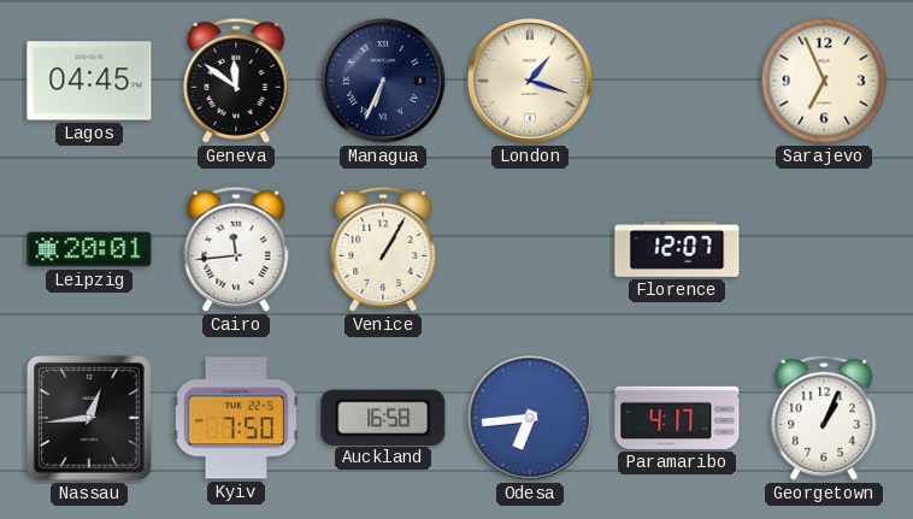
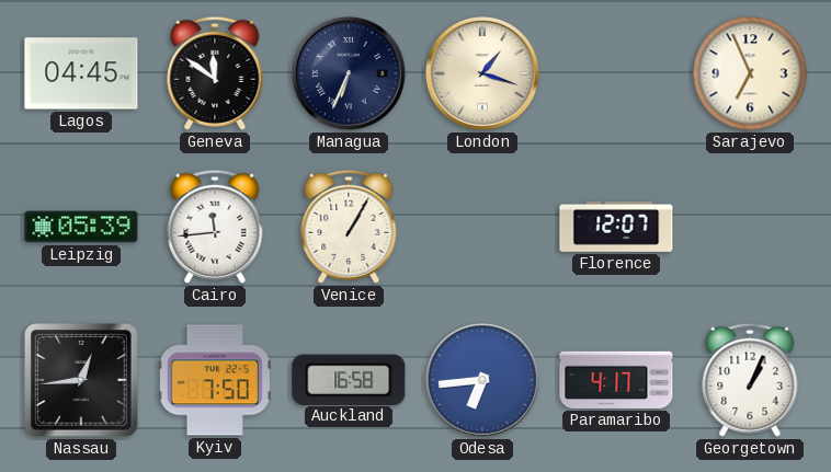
Leipzig: 20:01 -> 05:39
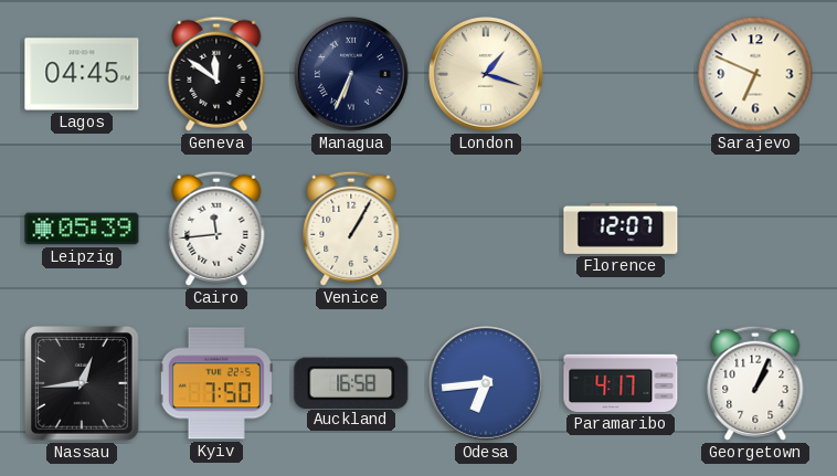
Sarajevo: 6:56 -> 6:49
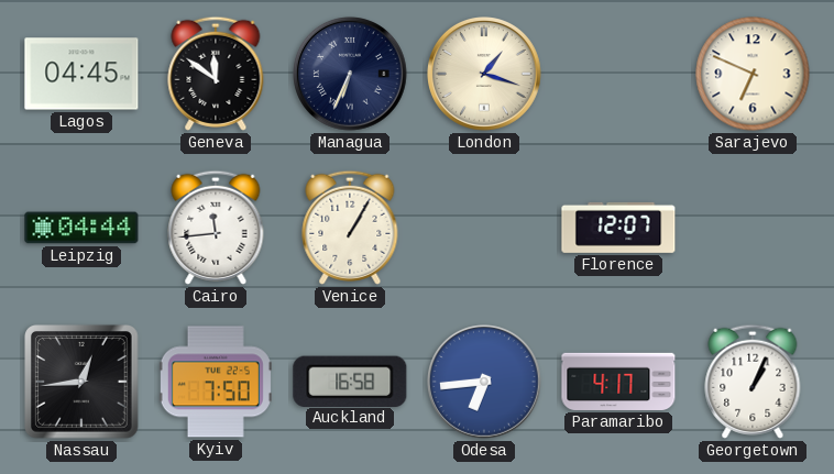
Leipzig: 05:39 -> 04:44
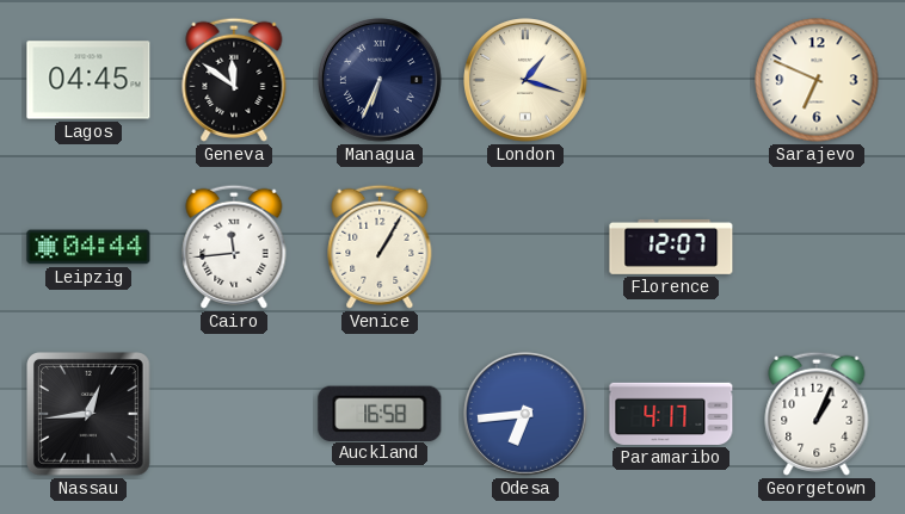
Kyiv: 7:50 -> none
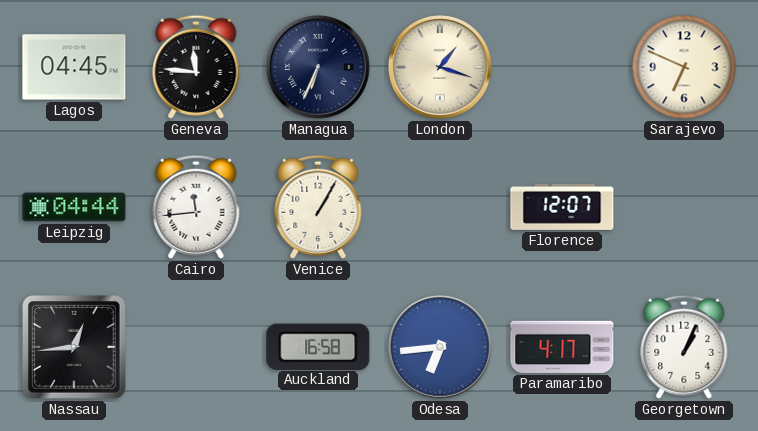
Geneva: 11:51 -> 11:46
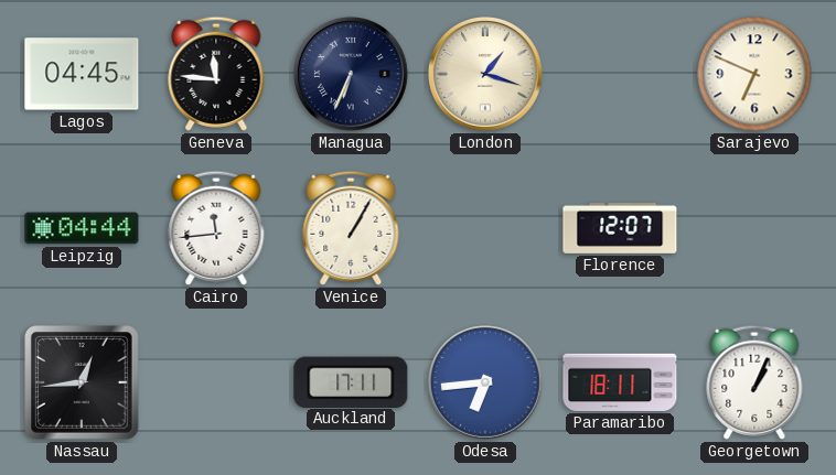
Auckland: 16:58 -> 17:11
Paramaribo: 4:17 -> 18:11
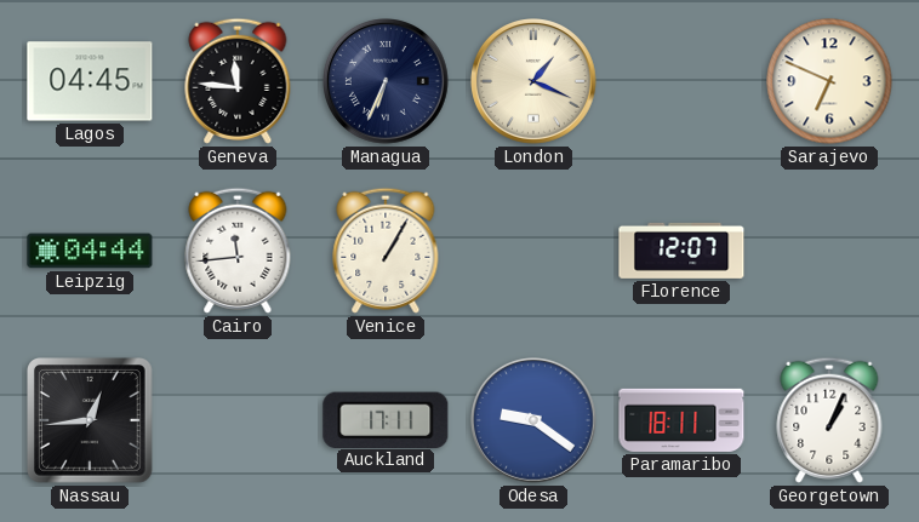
London: 1:18 -> 1:19
Odesa: 6:44 -> 9:21
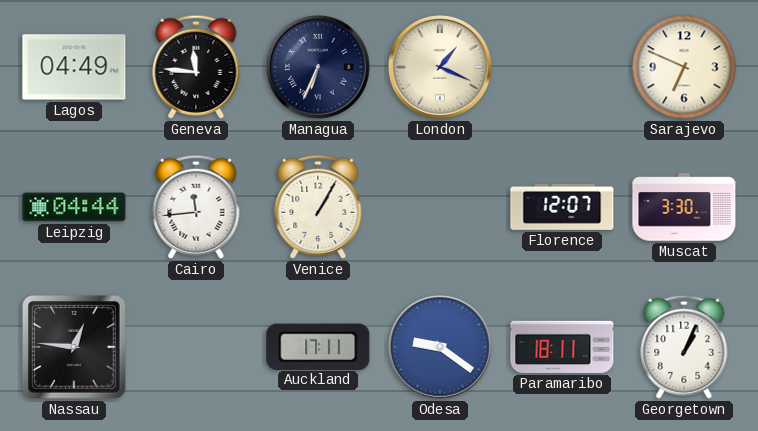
Lagos: 04:45 -> 04:49
Muscat: none -> 3:30
Nassau: 12:44 -> 12:46
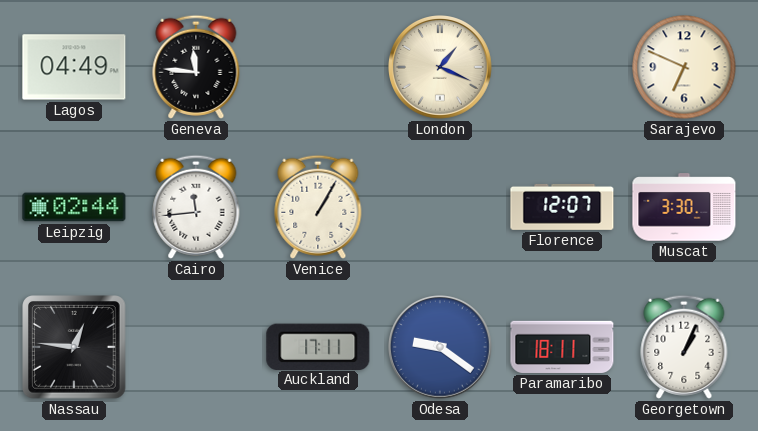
Managua: 6:34 -> none
Leipzig: 04:44 -> 02:44
